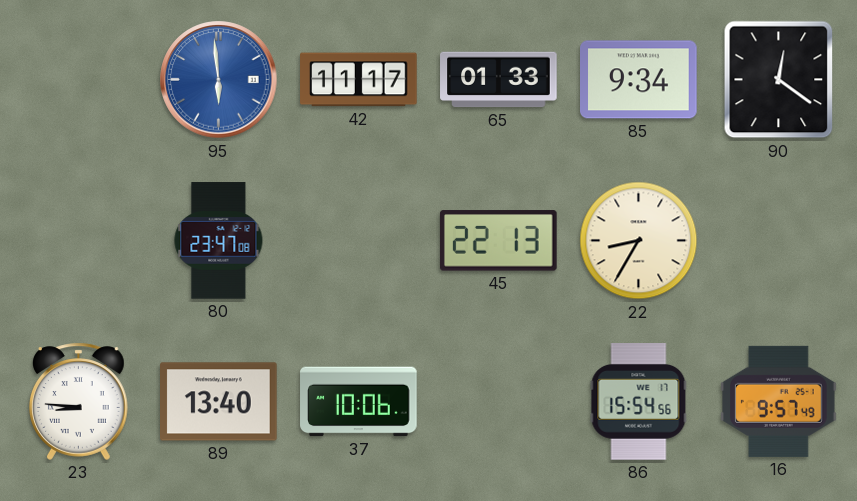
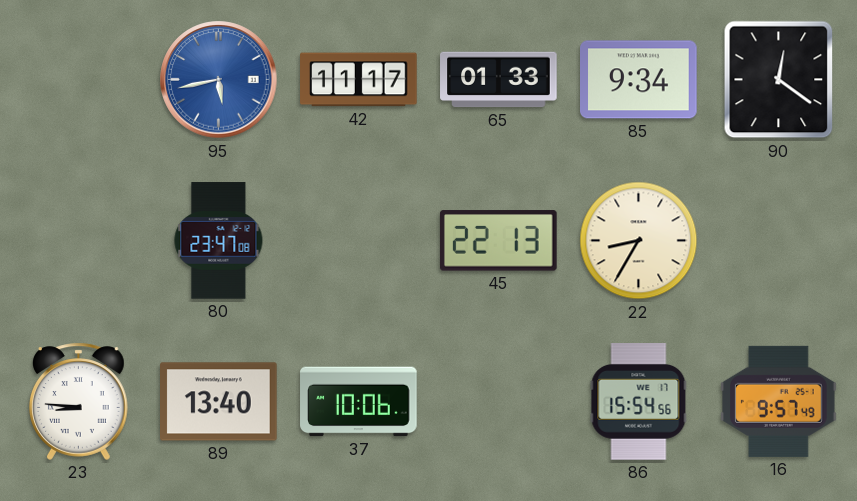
95: 5:59 -> 5:43
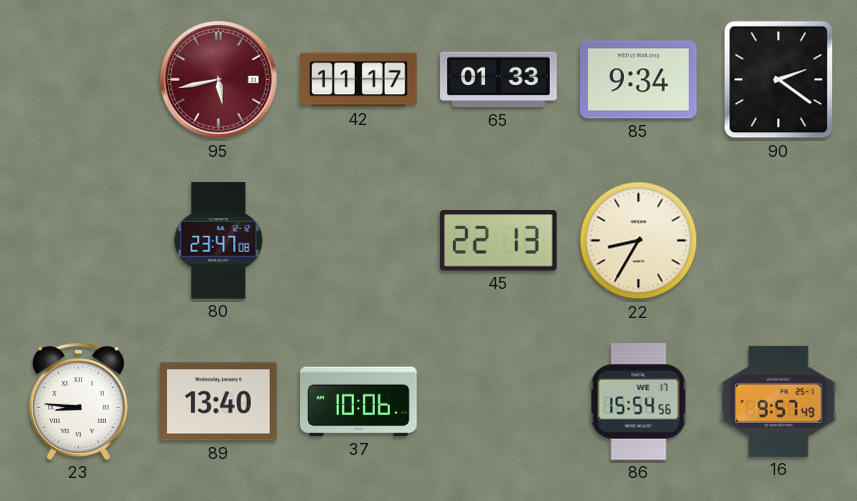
95 dial: blue -> burgundy
90: 12:21 -> 2:21
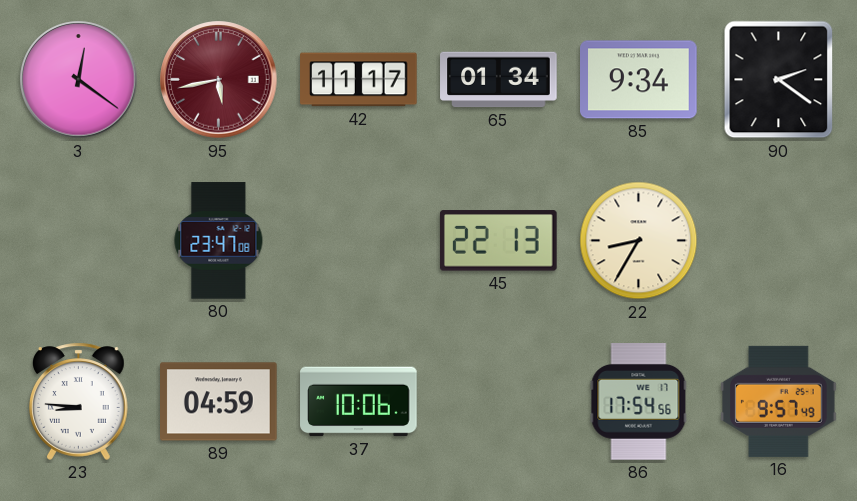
3: none -> 12:21
65: 01:33 -> 01:34
89: 13:40 -> 04:59
86: 15:54 -> 17:54
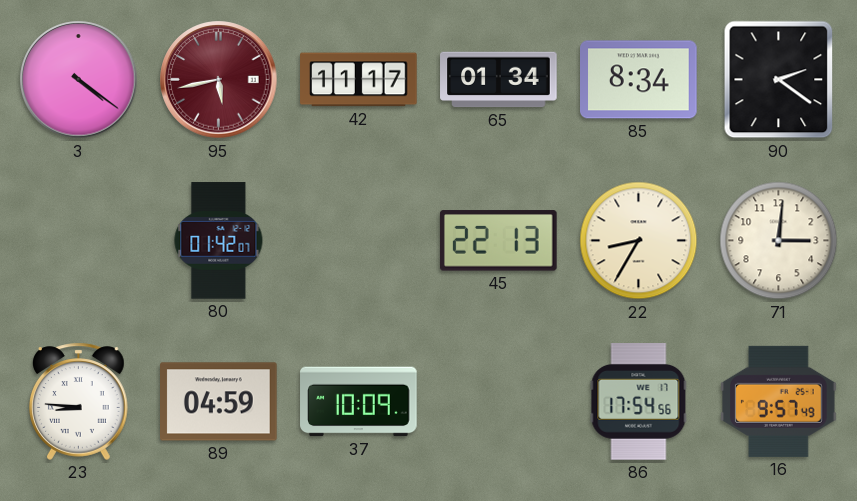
3: 12:21 -> 4:21
85: 9:34 -> 8:34
80: 23:47 -> 01:42
71: none -> 3:01
37: 10:06 -> 10:09
